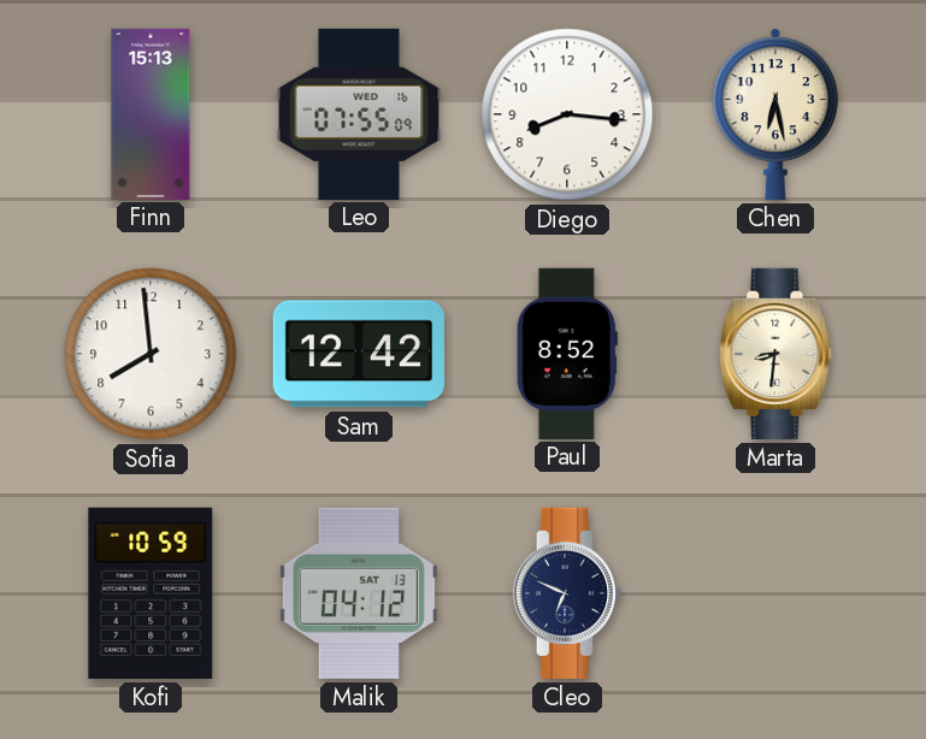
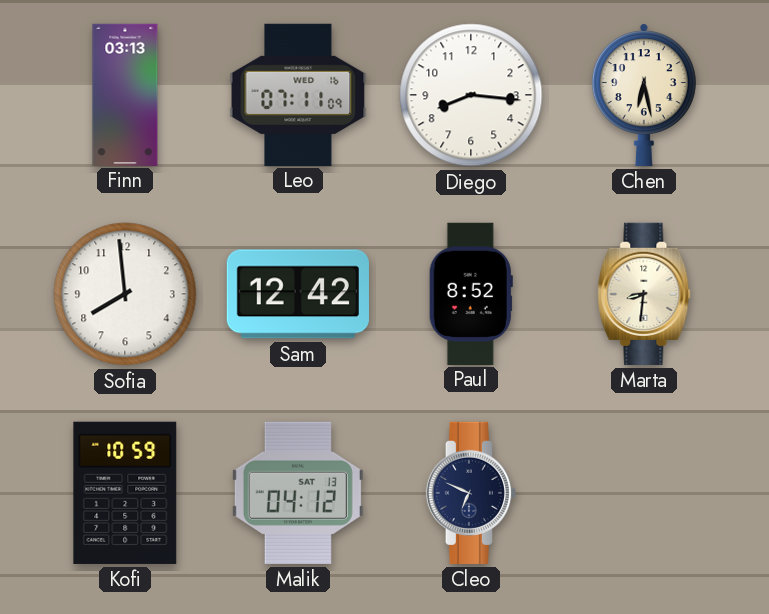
Finn: 15:13 -> 03:13
Leo: 07:55 -> 07:11
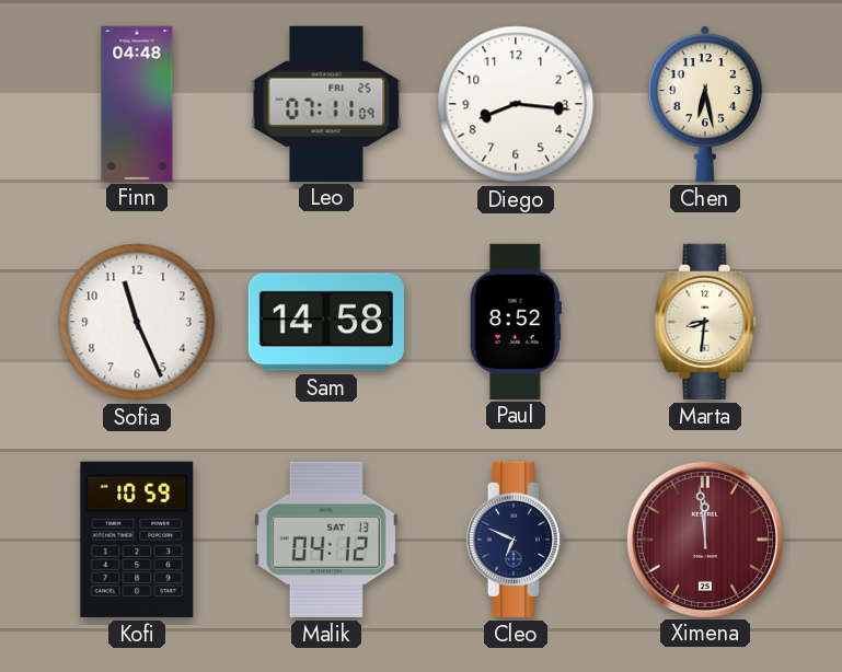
Finn: 03:13 -> 04:48
Leo date: WED 16 -> FRI 25
Sofia: 7:59 -> 11:26
Sam: 12:42 -> 14:58
Ximena: none -> 11:59
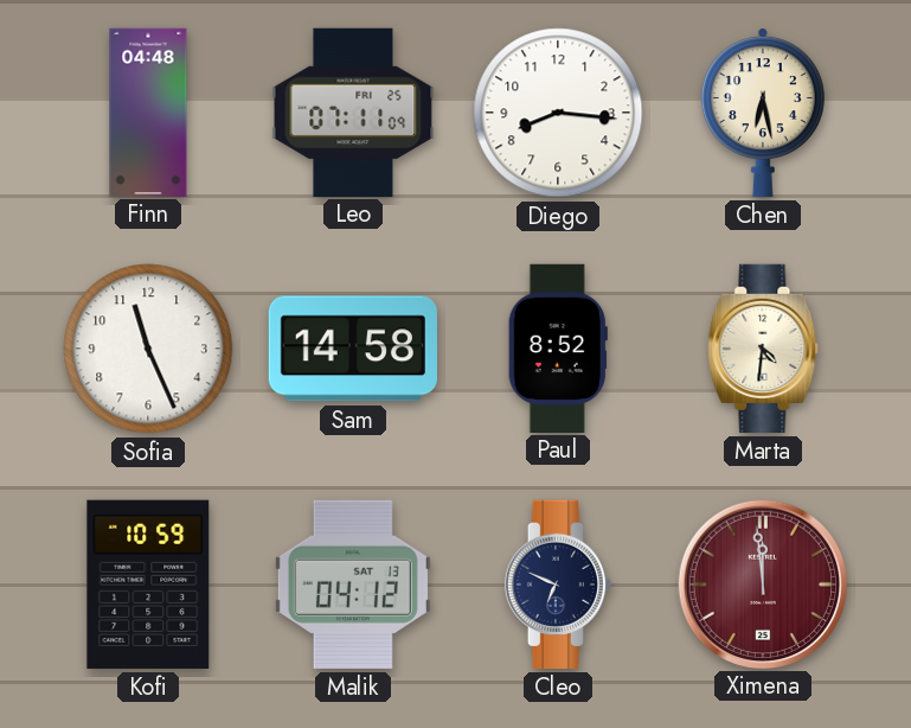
Marta: 8:31 -> 4:31
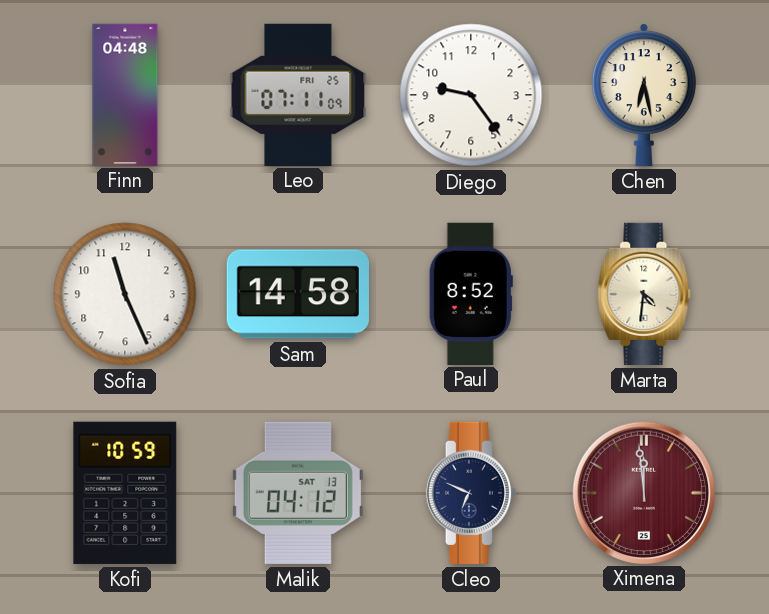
Diego: 8:16 -> 9:24
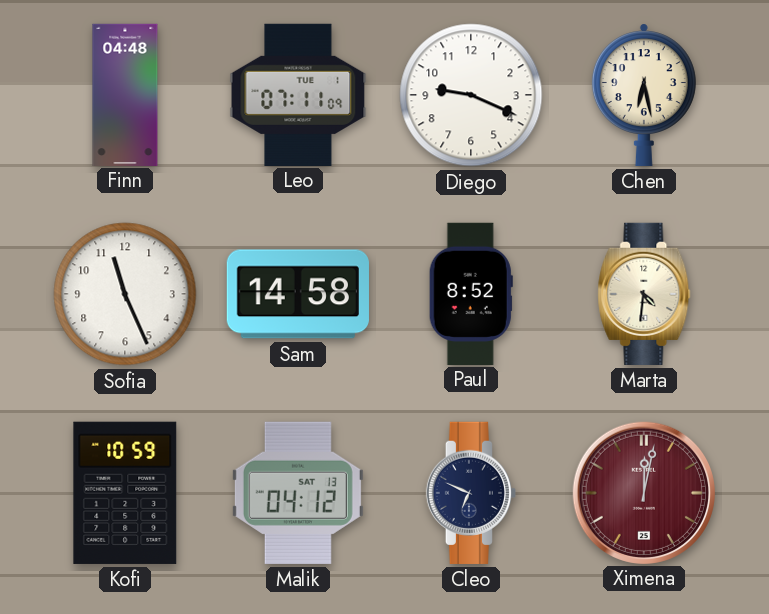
Leo date: FRI 25 -> TUE 1
Diego: 9:24 -> 9:19
Ximena: 11:59 -> 12:02
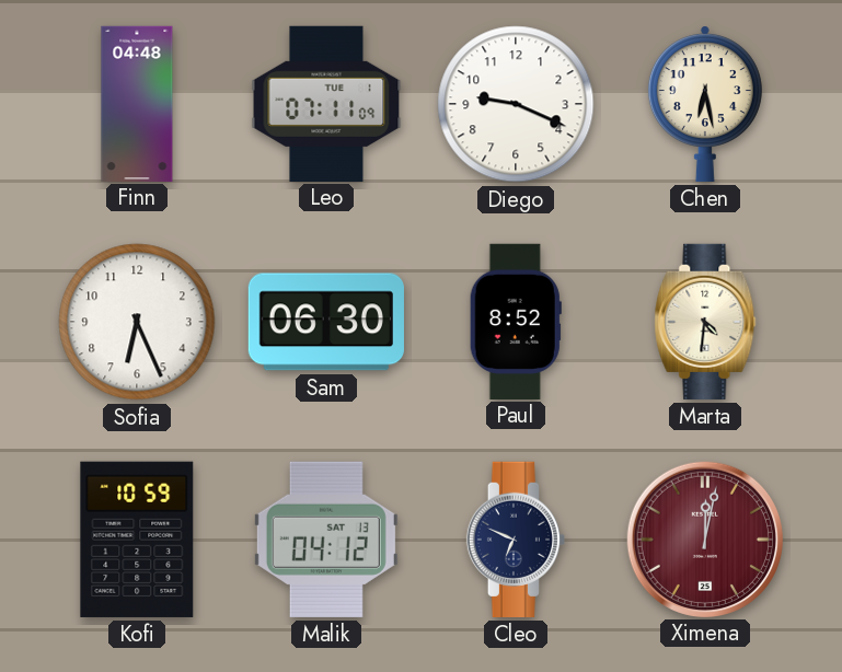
Sofia: 11:26 -> 6:26
Sam: 14:58 -> 06:30
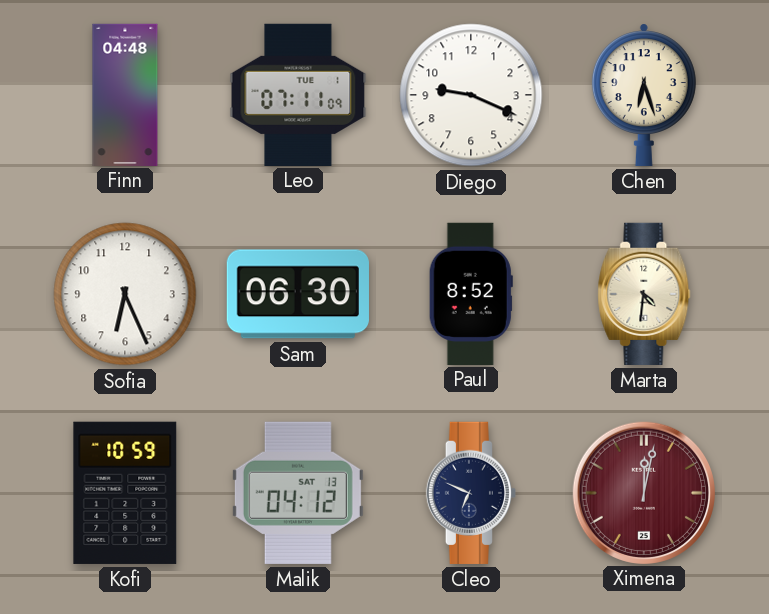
Chen: 6:28 -> 6:27
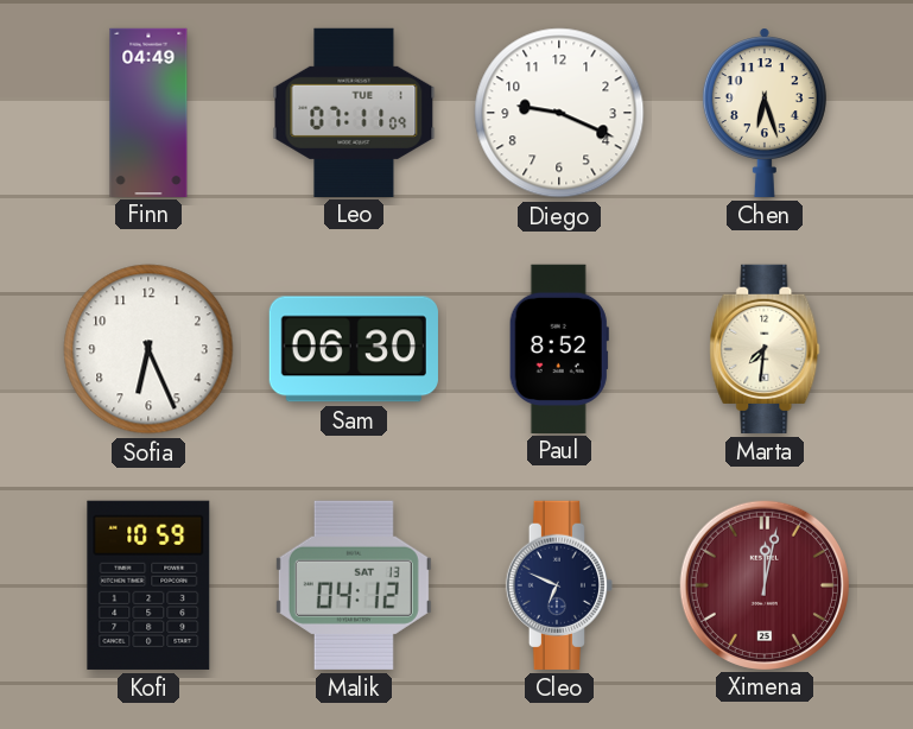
Finn: 04:48 -> 04:49
Marta: 4:31 -> 7:31
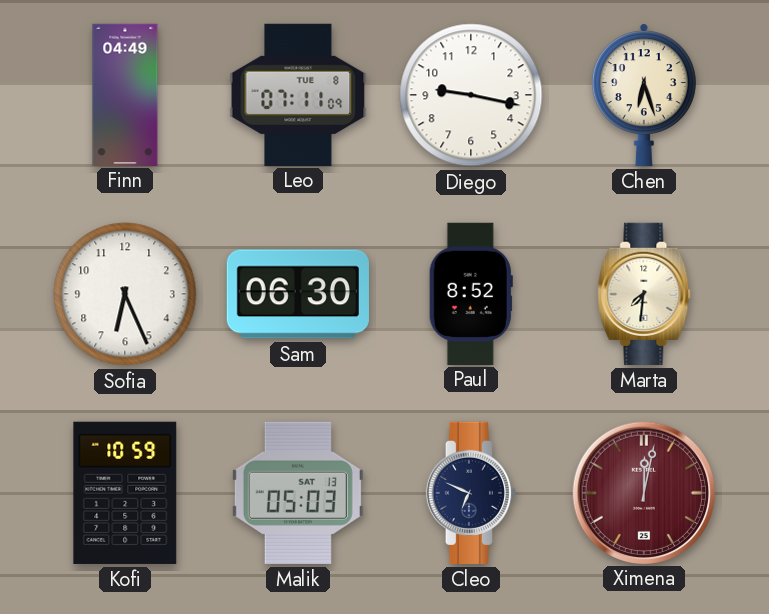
Leo date: TUE 1 -> TUE 8
Diego: 9:19 -> 9:17
Malik: 04:12 -> 05:03
